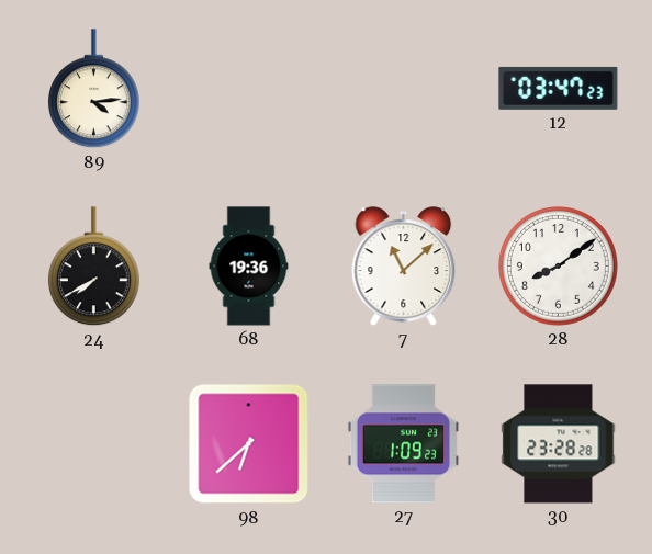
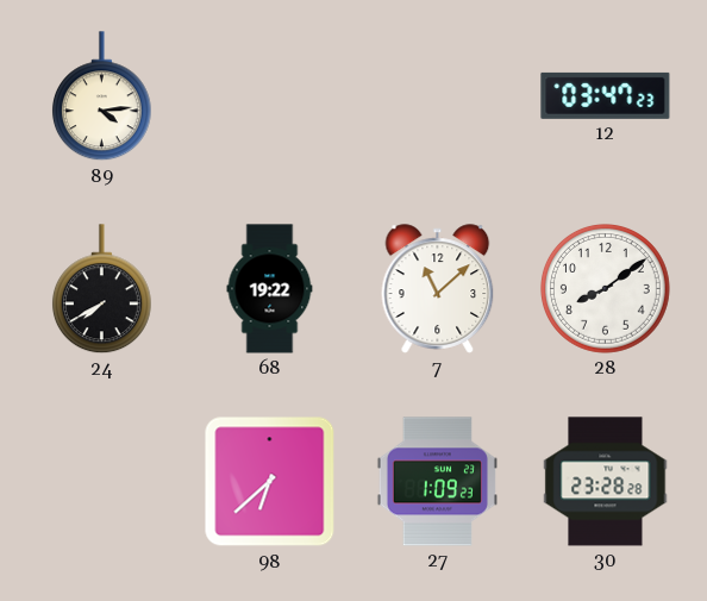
68: 19:36 -> 19:22
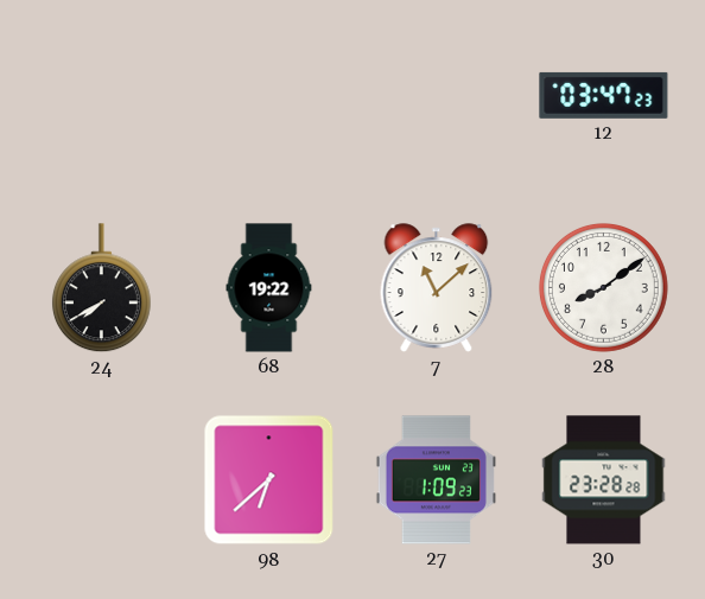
89: 4:14 -> none
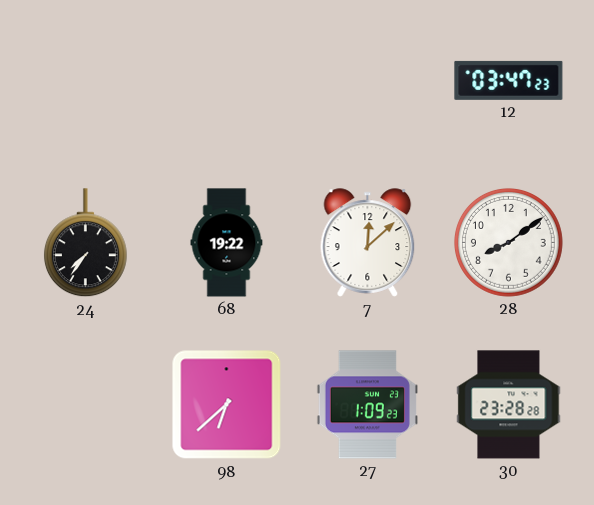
24: 7:40 -> 7:36
7: 11:08 -> 12:08
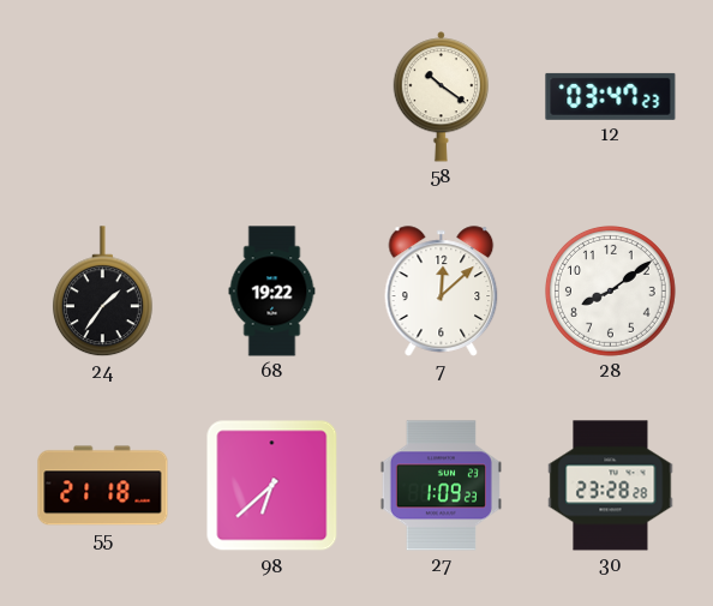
58: none -> 10:21
24: 7:36 -> 1:36
55: none -> 21:18
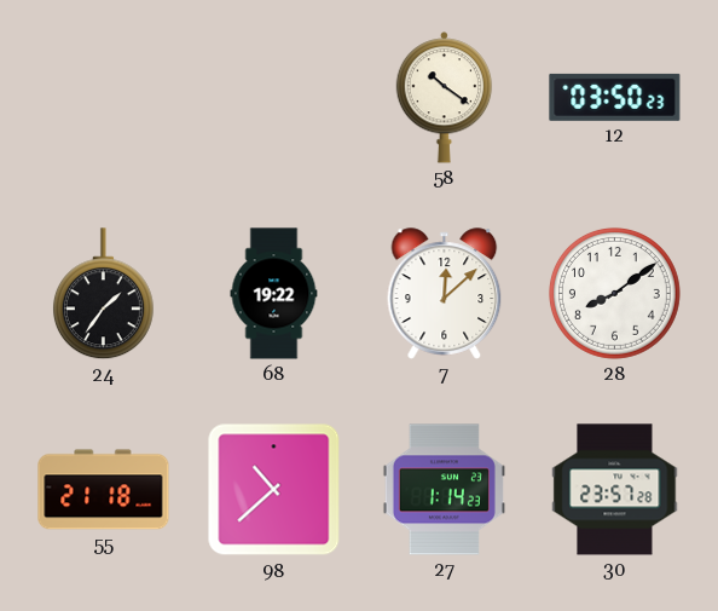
12: 03:47 -> 03:50
98: 6:38 -> 10:38
27: 1:09 -> 1:14
30: 23:28 -> 23:57
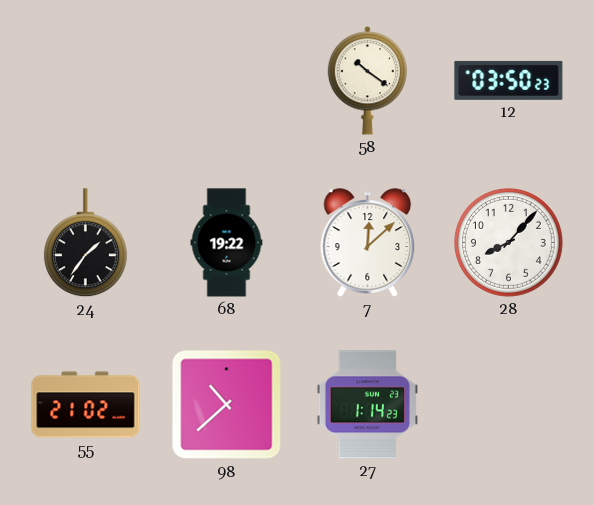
28: 8:09 -> 8:07
55: 21:18 -> 21:02
30: 23:57 -> none
